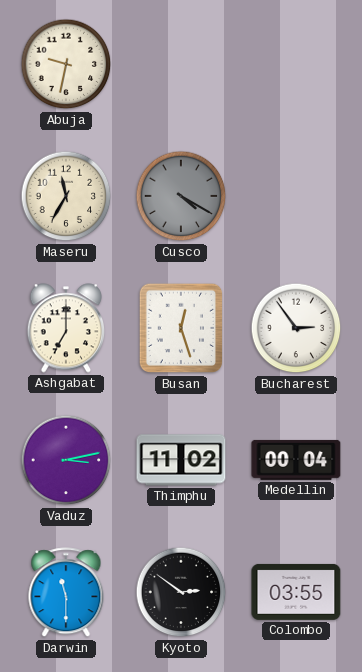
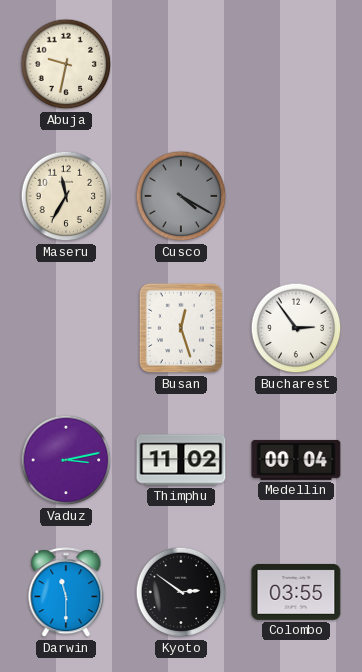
Ashgabat: 7:00 -> none
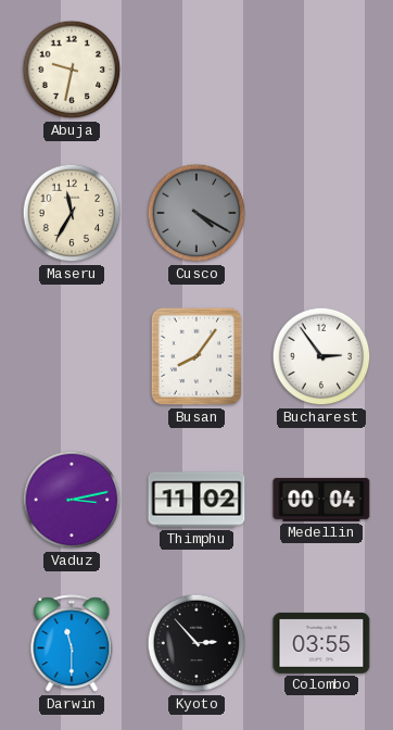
Busan: 12:27 -> 8:06
Kyoto: 2:51 -> 2:53
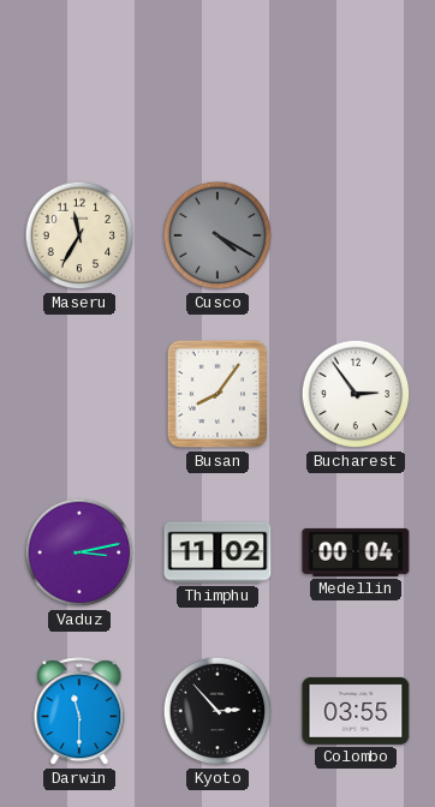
Abuja: 9:32 -> none
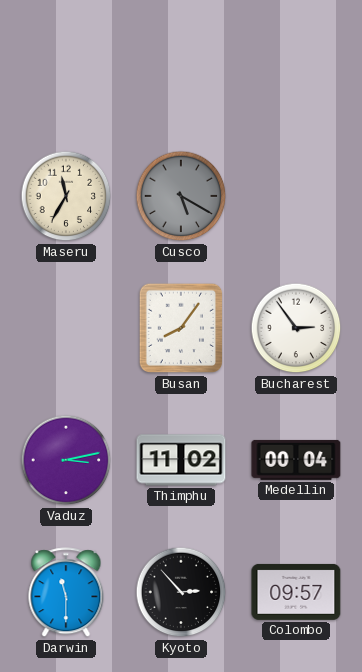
Cusco: 4:20 -> 5:20
Colombo: 03:55 -> 09:57
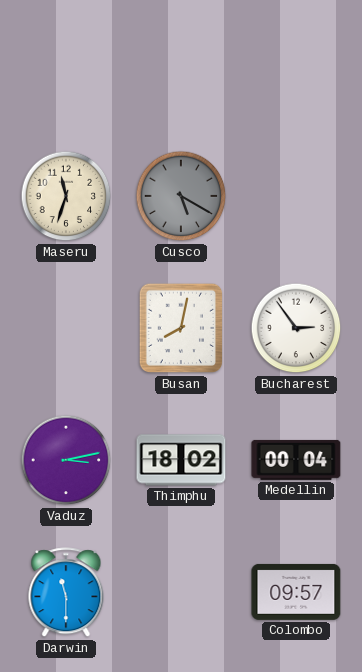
Maseru: 11:35 -> 11:33
Busan: 8:06 -> 8:02
Thimphu: 11:02 -> 18:02
Kyoto: 2:53 -> none
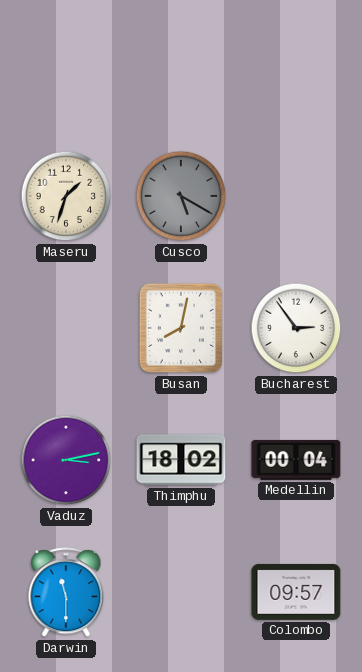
Maseru: 11:33 -> 1:33
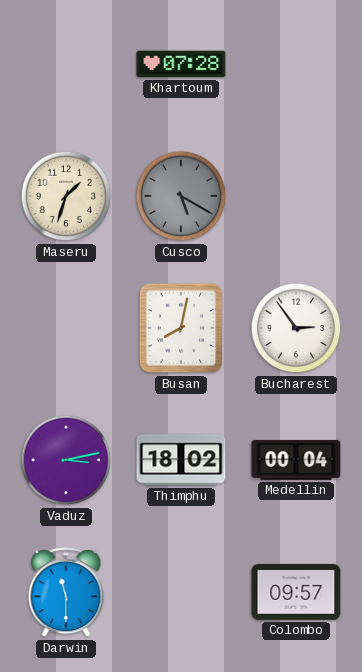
Khartoum: none -> 07:28
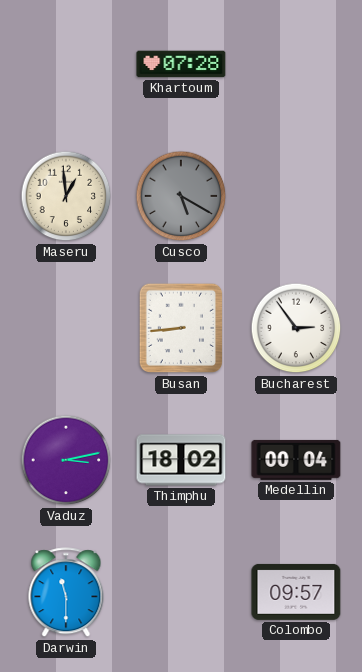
Maseru: 1:33 -> 12:59
Busan: 8:02 -> 8:44
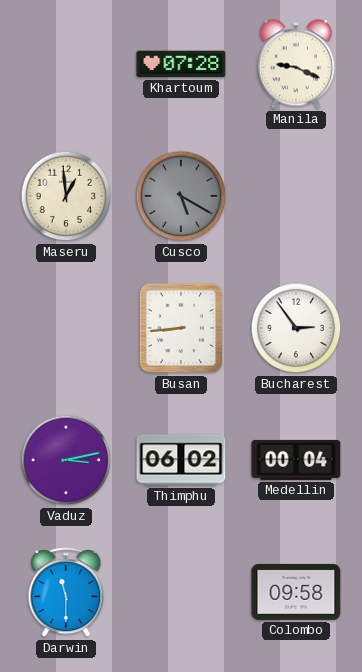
Manila: none -> 9:19
Thimphu: 18:02 -> 06:02
Colombo: 09:57 -> 09:58
